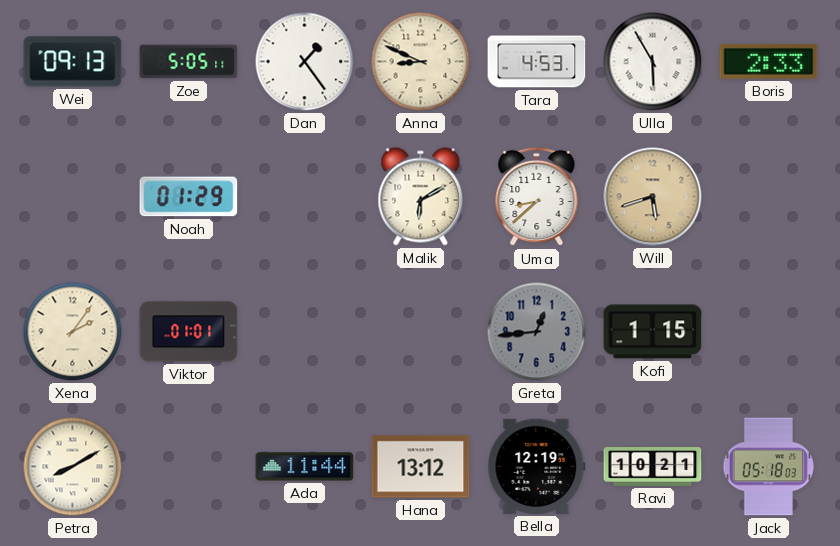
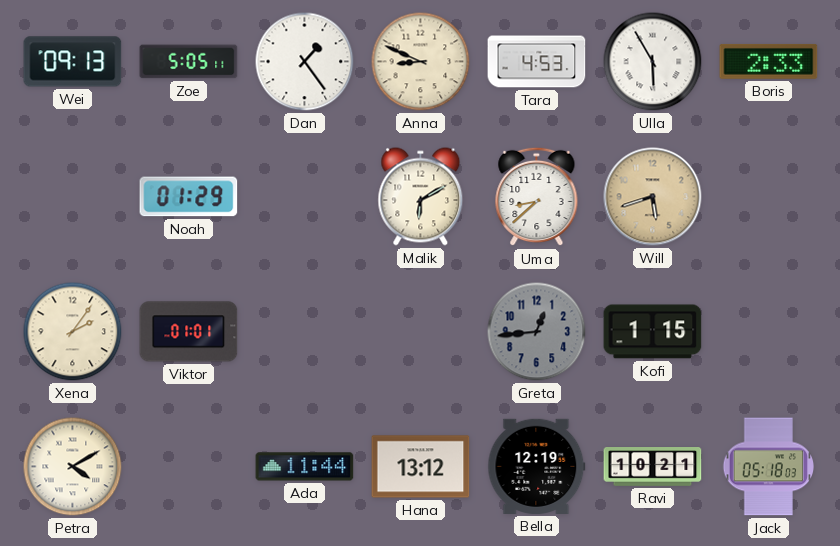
Petra: 8:10 -> 4:10
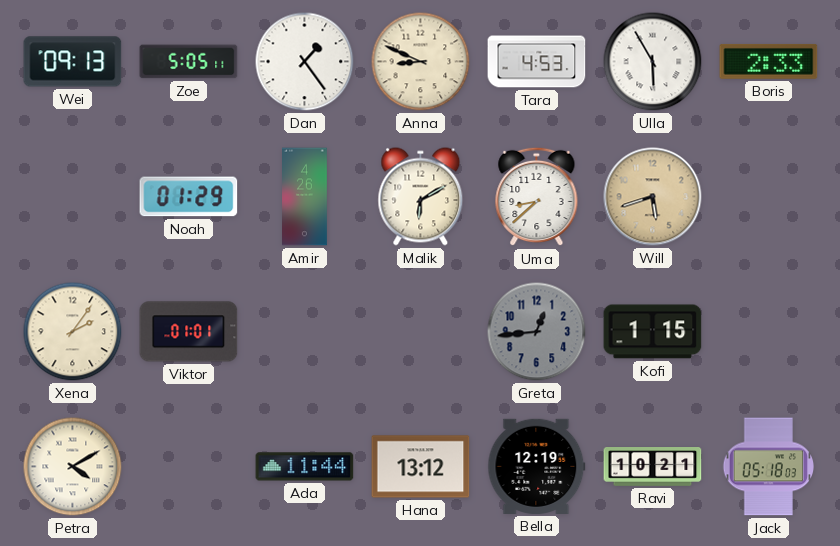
Amir: none -> 4:26
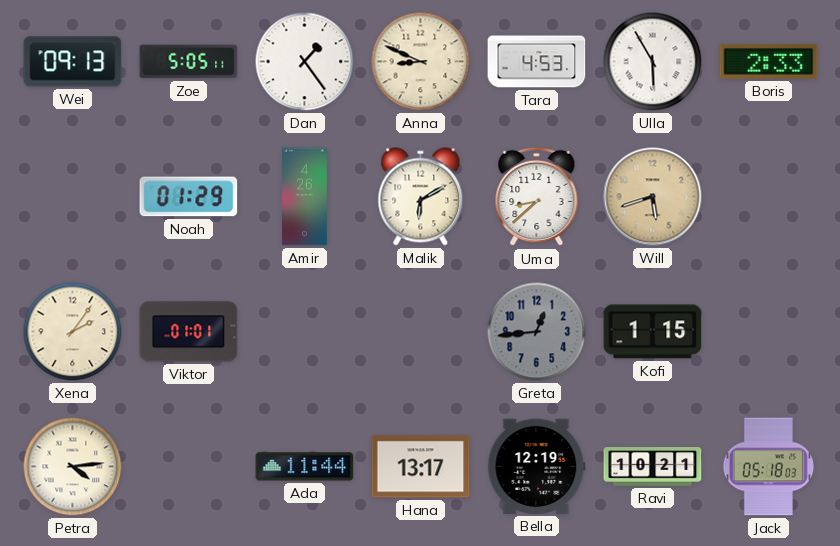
Petra: 4:10 -> 4:14
Hana: 13:12 -> 13:17
